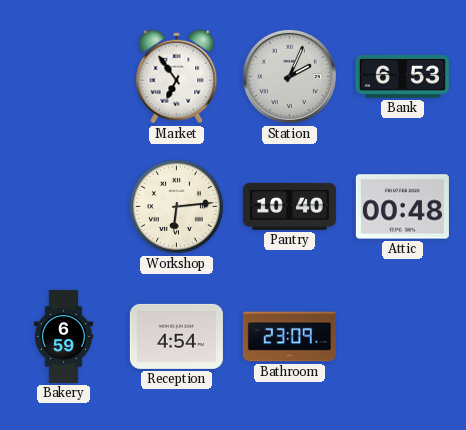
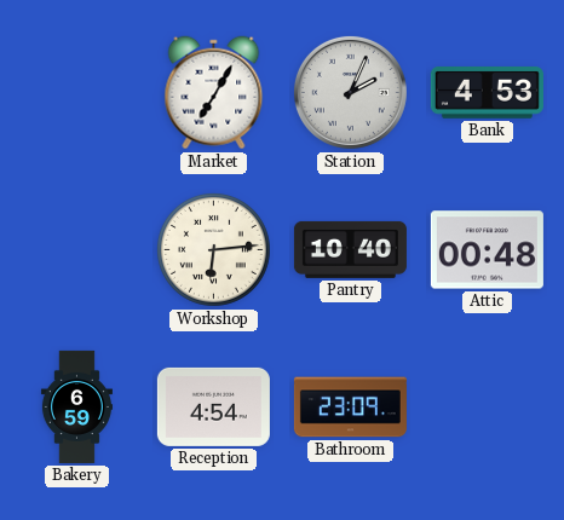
Market: 6:54 -> 7:05
Bank: 6:53 -> 4:53
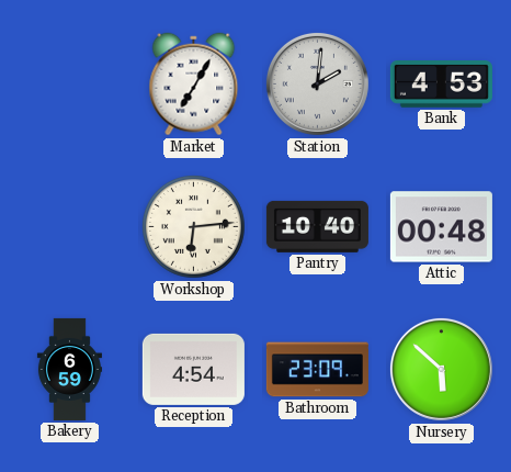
Station: 2:04 -> 2:01
Nursery: none -> 5:52
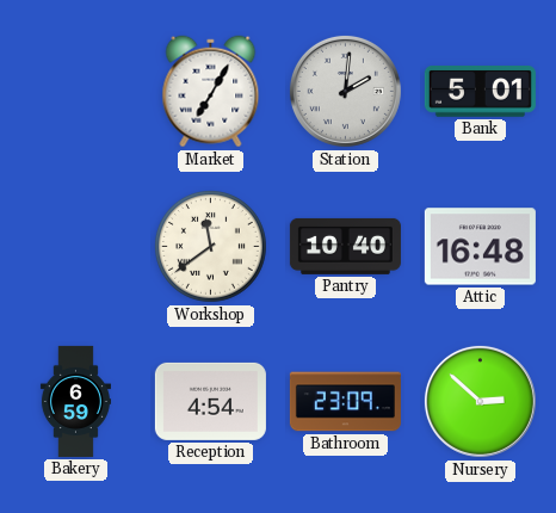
Bank: 4:53 -> 5:01
Workshop: 6:14 -> 11:39
Attic: 00:48 -> 16:48
Nursery: 5:52 -> 2:52
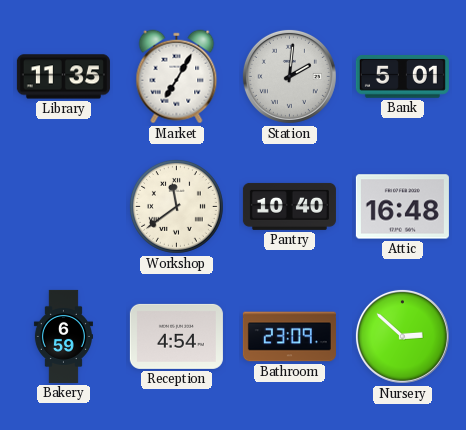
Library: none -> 11:35
